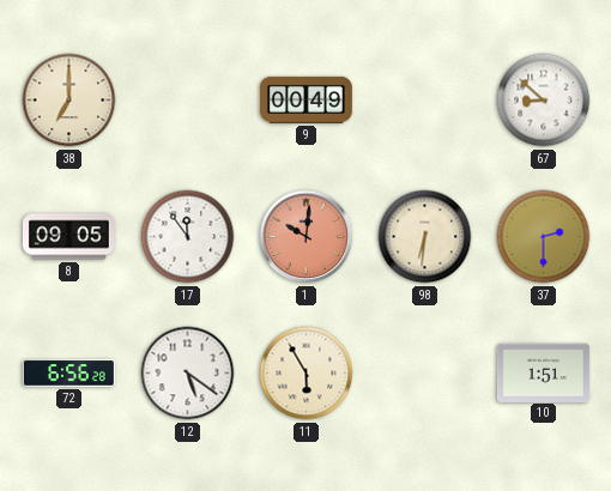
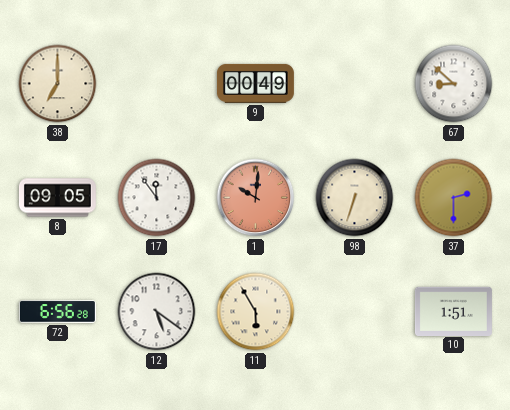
98: 6:31 -> 6:33
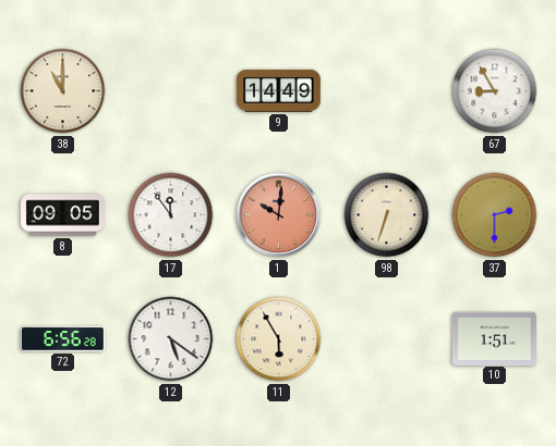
38: 7:00 -> 11:00
9: 00:49 -> 14:49
67: 8:52 -> 8:55
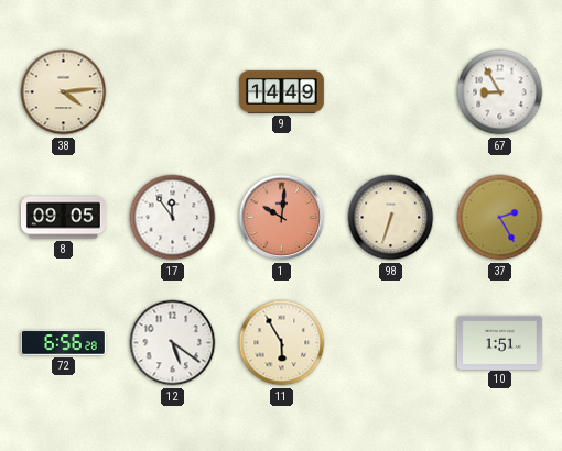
38: 11:00 -> 4:14
37: 2:30 -> 2:25
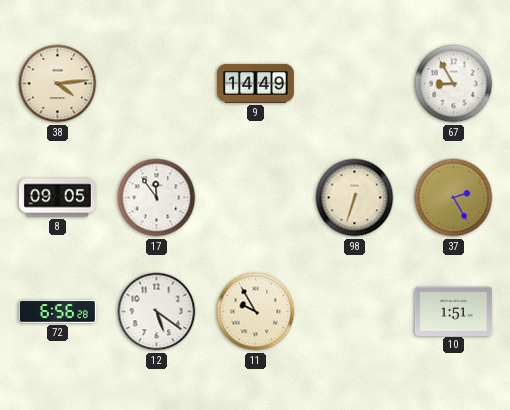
1: 10:01 -> none
11: 5:55 -> 9:55
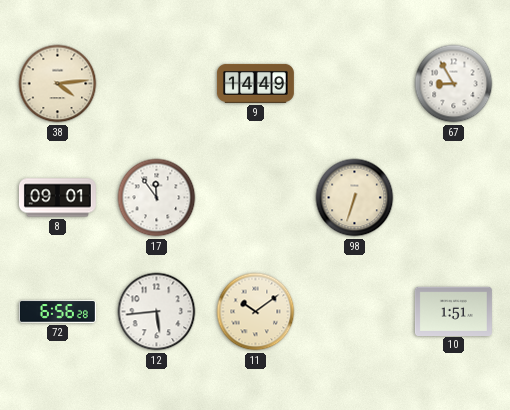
8: 09:05 -> 09:01
37: 2:25 -> none
12: 5:21 -> 5:44
11: 9:55 -> 10:09
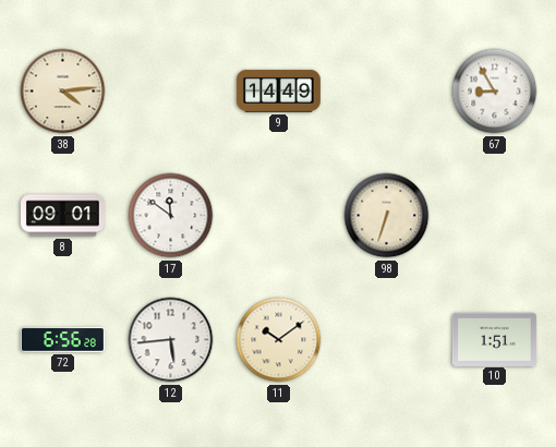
17: 11:54 -> 11:51
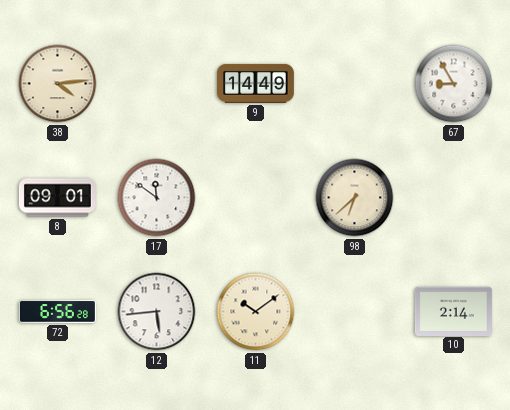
98: 6:33 -> 6:38
10: 1:51 -> 2:14
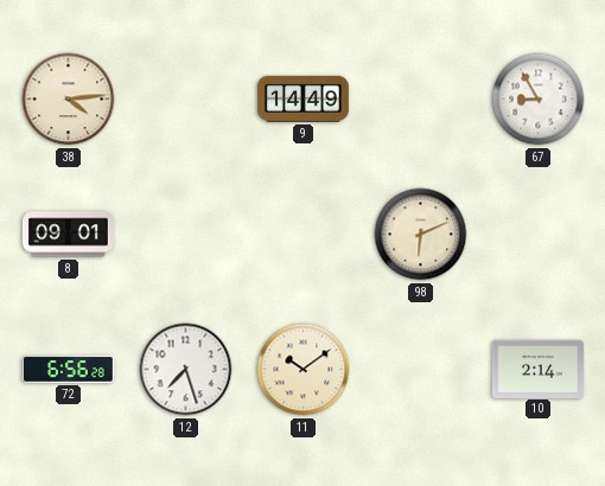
17: 11:51 -> none
98: 6:38 -> 6:11
12: 5:44 -> 7:27
